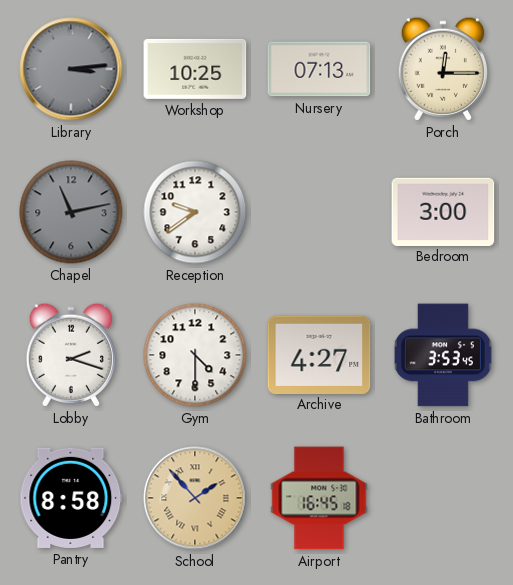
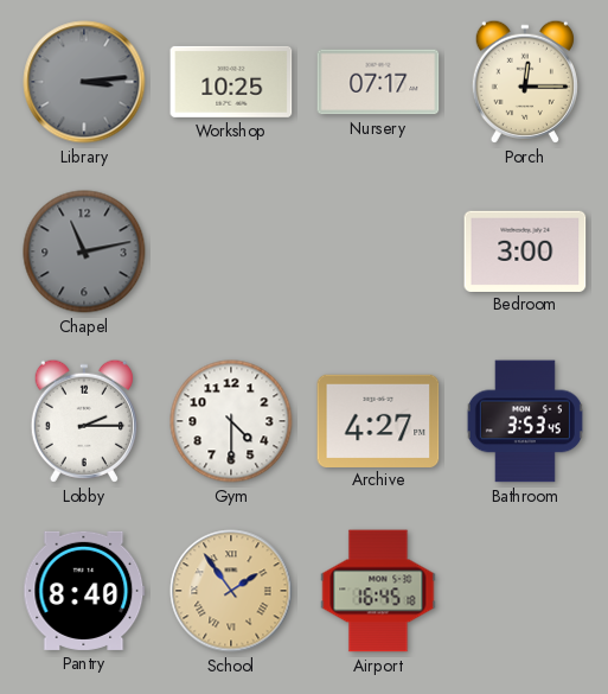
Nursery: 07:13 -> 07:17
Reception: 9:39 -> none
Lobby: 2:18 -> 2:15
Pantry: 8:58 -> 8:40
School: 1:53 -> 1:54
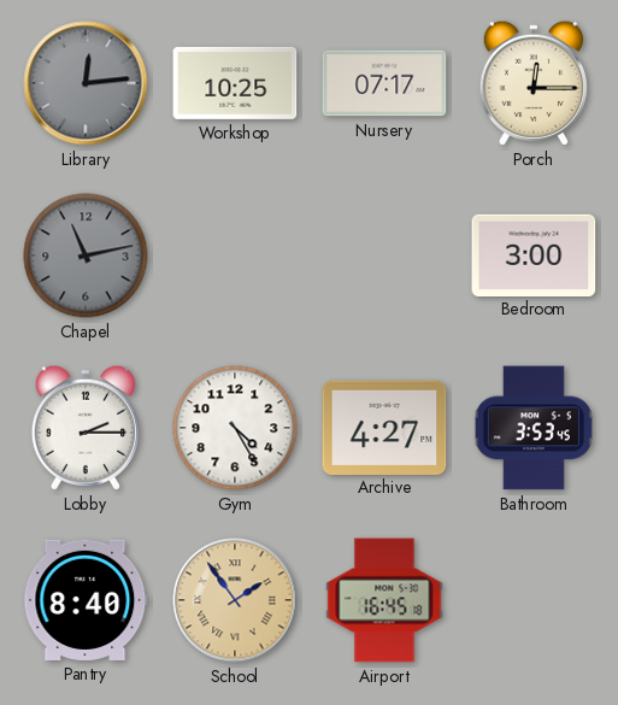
Library: 3:14 -> 12:14
Gym: 4:30 -> 4:25
